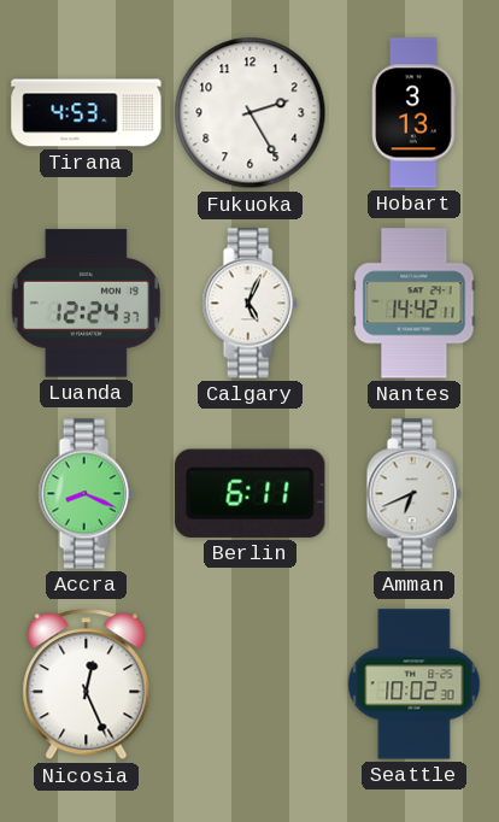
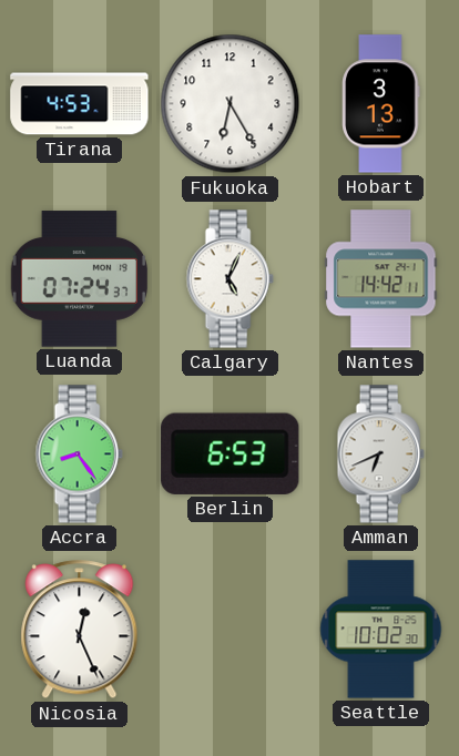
Fukuoka: 2:25 -> 6:25
Luanda: 12:24 -> 07:24
Accra: 8:19 -> 8:24
Berlin: 6:11 -> 6:53
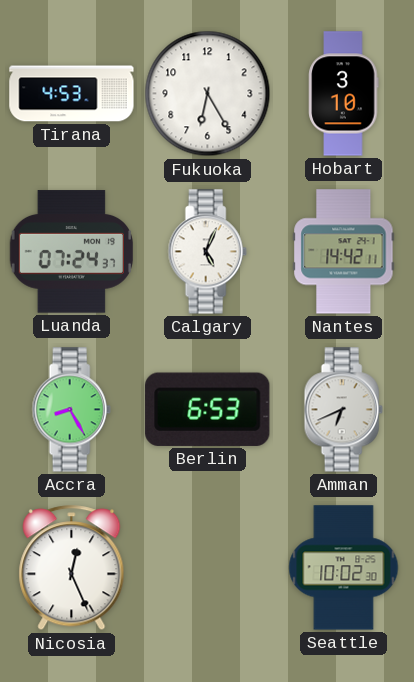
Hobart: 3:13 -> 3:10
Accra: 8:24 -> 8:25
